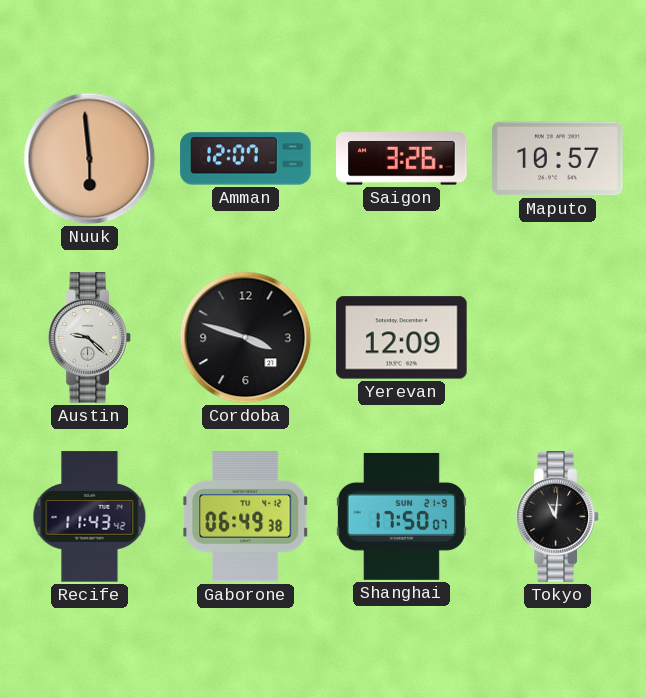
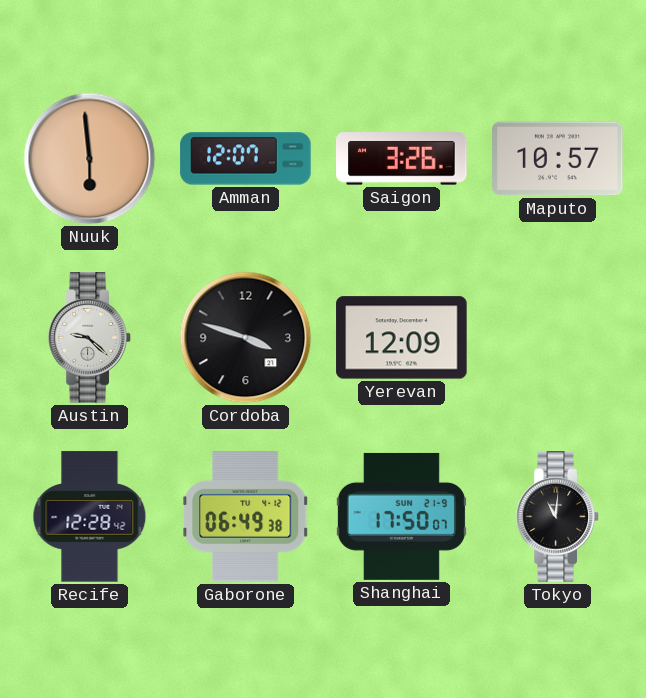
Recife: 11:43 -> 12:28
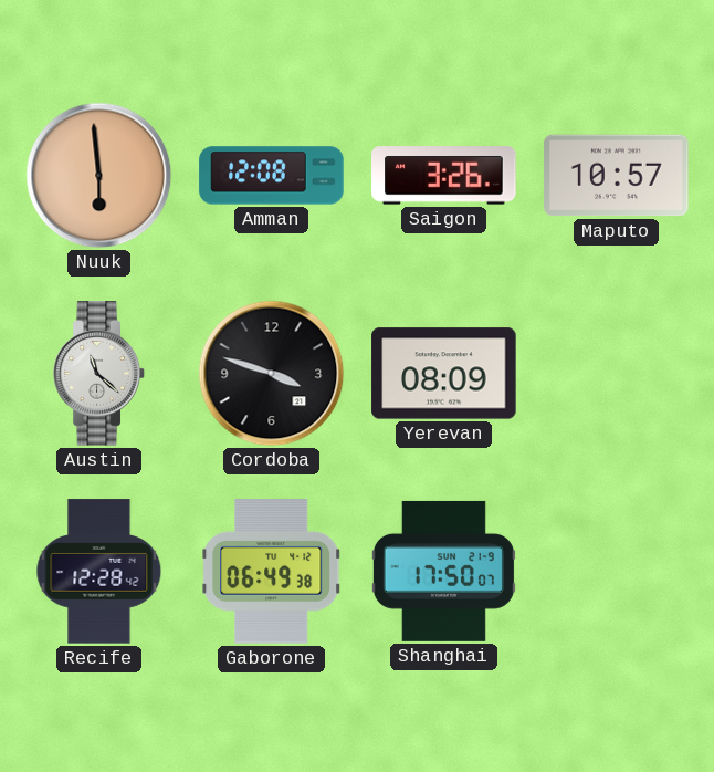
Amman: 12:07 -> 12:08
Austin: 9:22 -> 11:22
Yerevan: 12:09 -> 08:09
Tokyo: 11:01 -> none
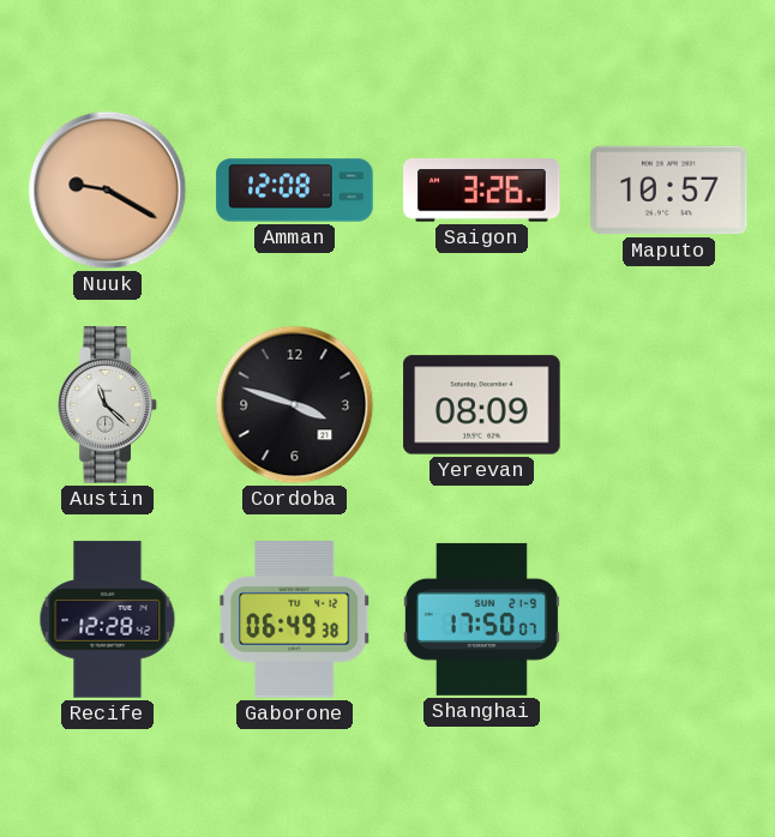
Nuuk: 5:59 -> 9:20
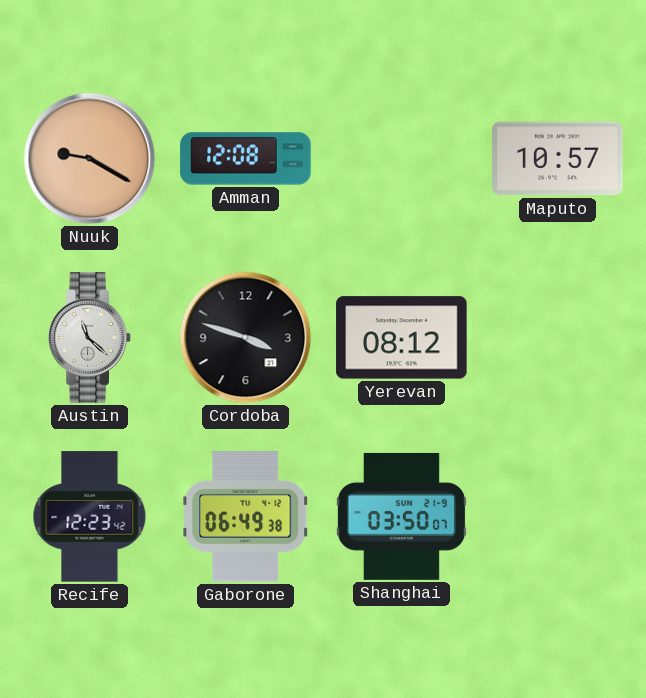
Saigon: 3:26 -> none
Yerevan: 08:09 -> 08:12
Recife: 12:28 -> 12:23
Shanghai: 17:50 -> 03:50
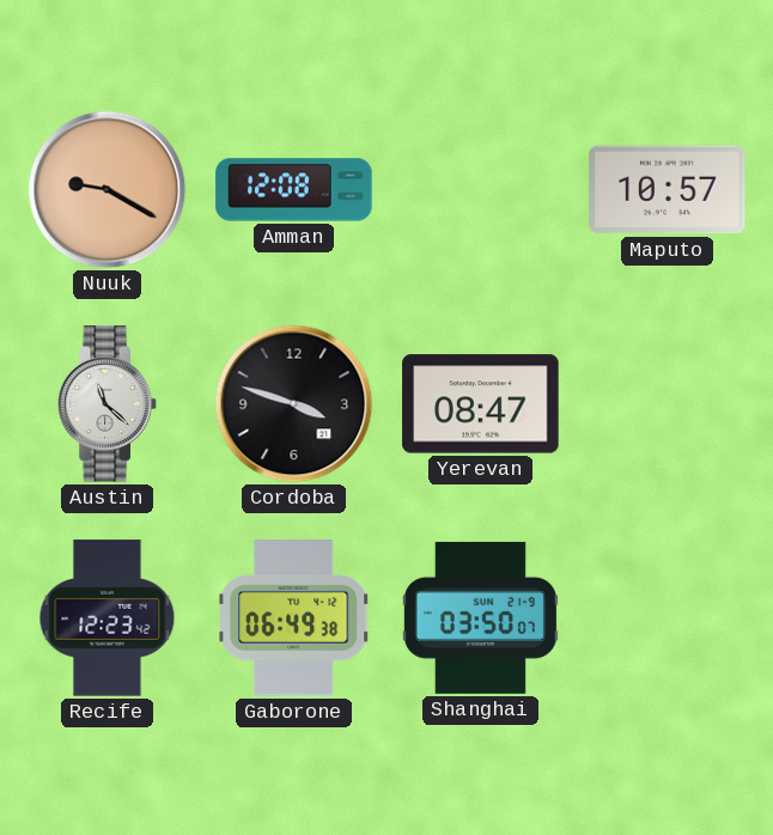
Yerevan: 08:12 -> 08:47
